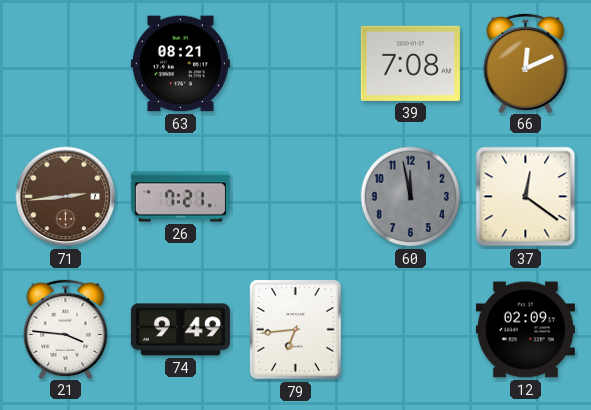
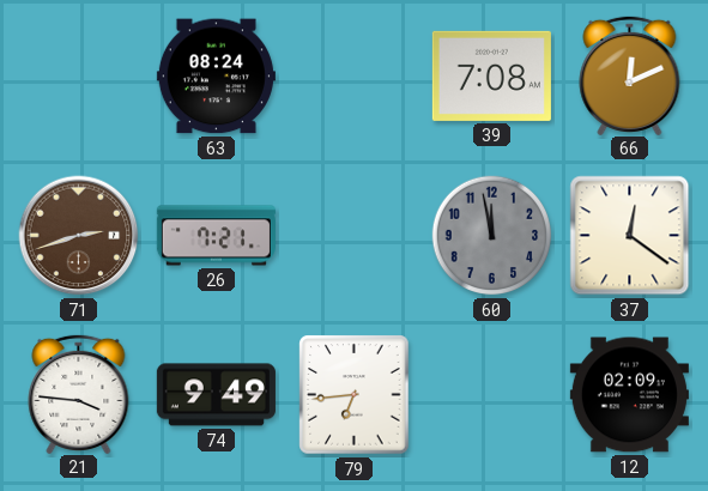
63: 08:21 -> 08:24
71: 2:44 -> 2:42
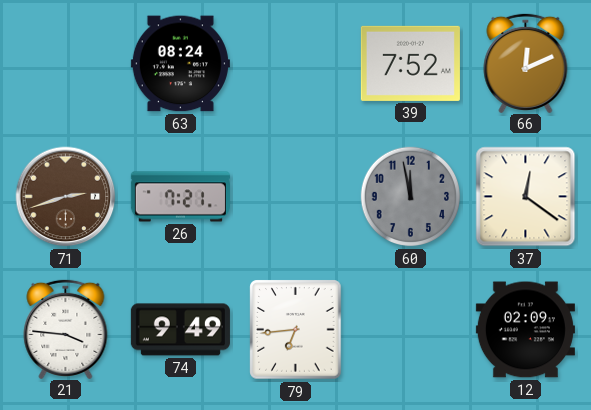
39: 7:08 -> 7:52
